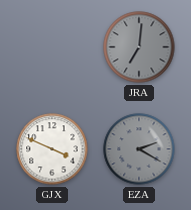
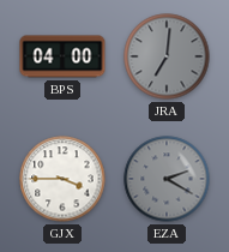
BPS: none -> 04:00
GJX: 3:49 -> 3:45
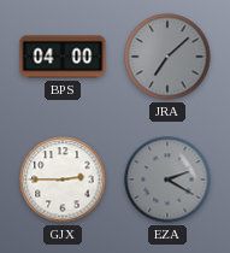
JRA: 7:01 -> 7:08
GJX: 3:45 -> 2:45
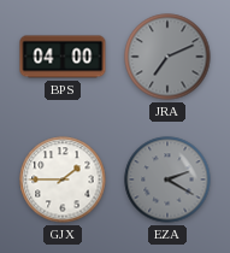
JRA: 7:08 -> 7:11
GJX: 2:45 -> 1:45
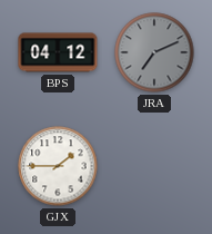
BPS: 04:00 -> 04:12
EZA: 2:20 -> none
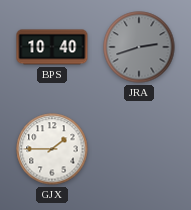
BPS: 04:12 -> 10:40
JRA: 7:11 -> 2:42
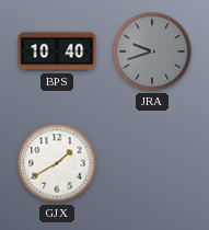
JRA: 2:42 -> 9:42
GJX: 1:45 -> 1:40
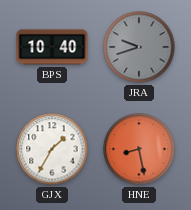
GJX: 1:40 -> 1:35
HNE: none -> 8:28
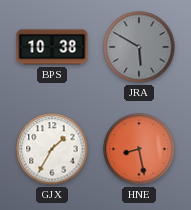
BPS: 10:40 -> 10:38
JRA: 9:42 -> 5:50
